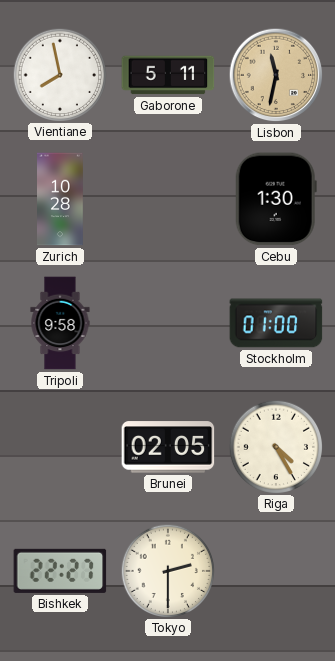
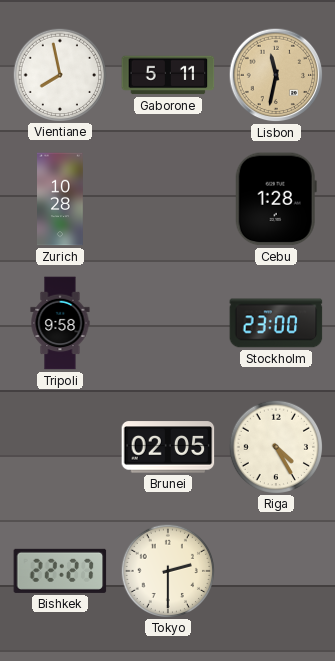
Cebu: 1:30 -> 1:28
Stockholm: 01:00 -> 23:00
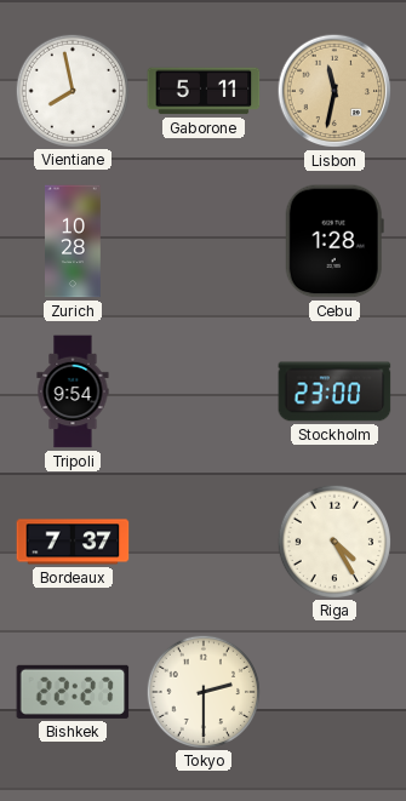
Tripoli: 9:58 -> 9:54
Bordeaux: none -> 7:37
Brunei: 02:05 -> none
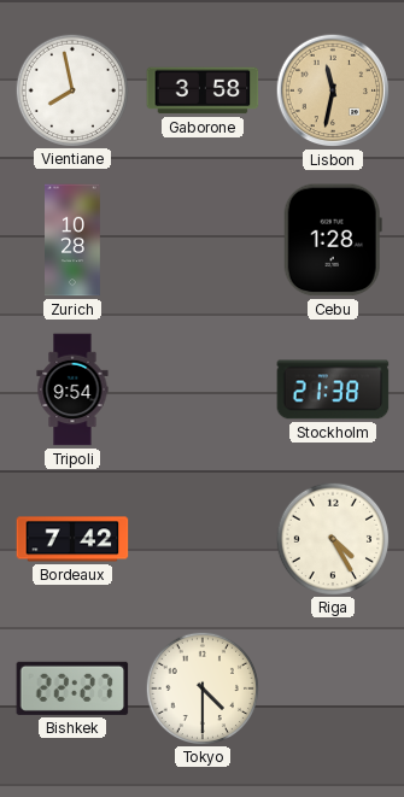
Gaborone: 5:11 -> 3:58
Stockholm: 23:00 -> 21:38
Bordeaux: 7:37 -> 7:42
Tokyo: 2:30 -> 4:30
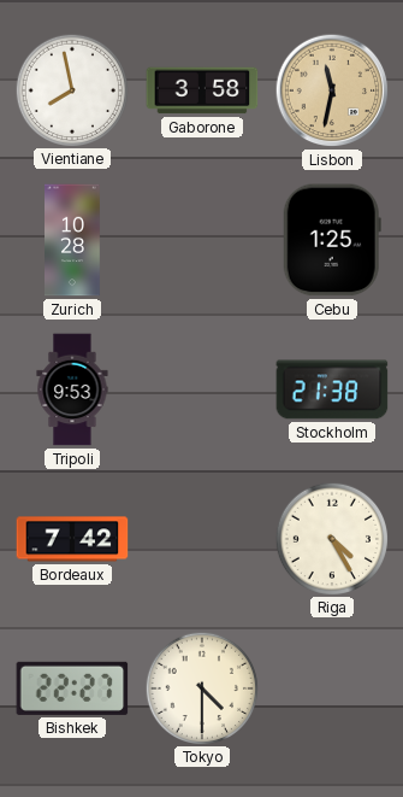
Cebu: 1:28 -> 1:25
Tripoli: 9:54 -> 9:53
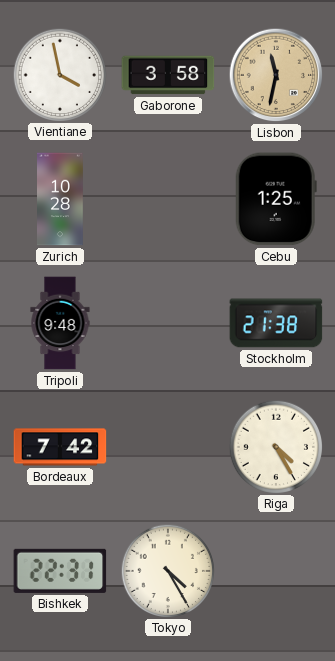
Vientiane: 7:58 -> 3:58
Tripoli: 9:53 -> 9:48
Bishkek: 22:27 -> 22:31
Tokyo: 4:30 -> 4:25
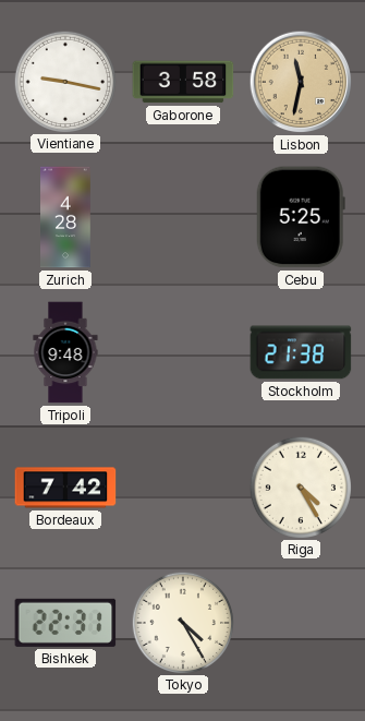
Vientiane: 3:58 -> 9:17
Zurich: 10:28 -> 4:28
Cebu: 1:25 -> 5:25
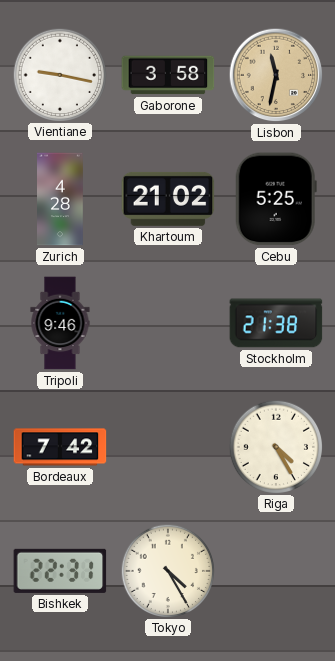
Khartoum: none -> 21:02
Tripoli: 9:48 -> 9:46
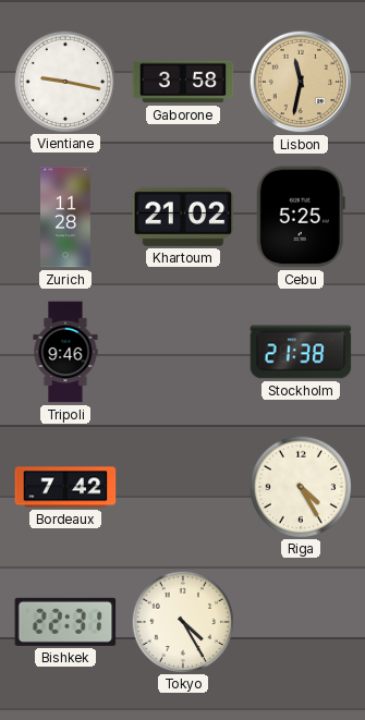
Zurich: 4:28 -> 11:28
